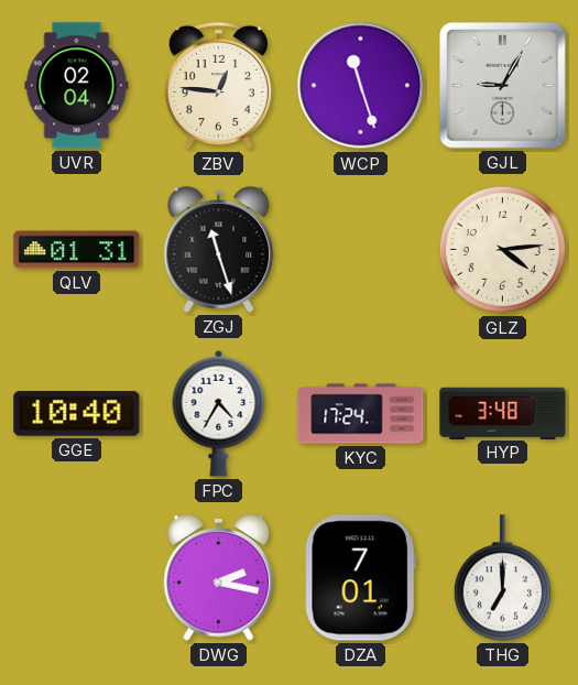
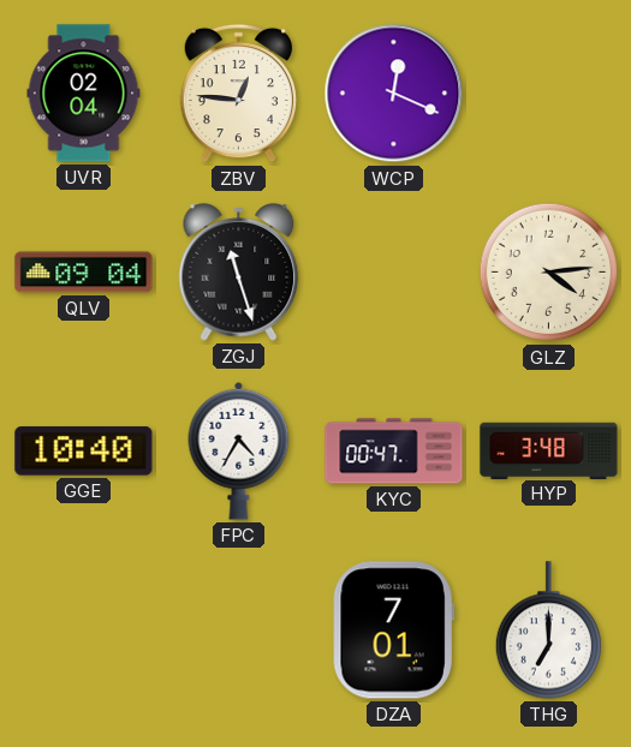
WCP: 11:27 -> 12:19
GJL: 9:05 -> none
QLV: 01:31 -> 09:04
KYC: 17:24 -> 00:47
DWG: 2:17 -> none
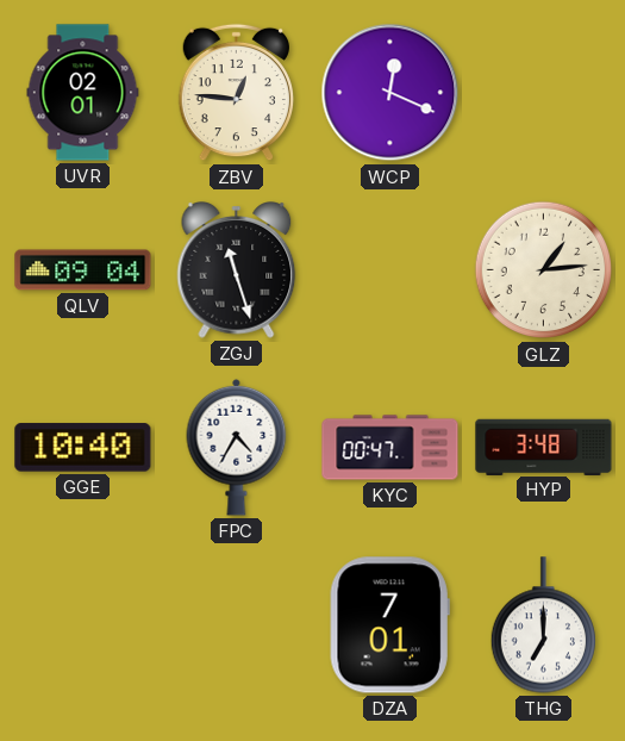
UVR: 02:04 -> 02:01
GLZ: 4:14 -> 1:14
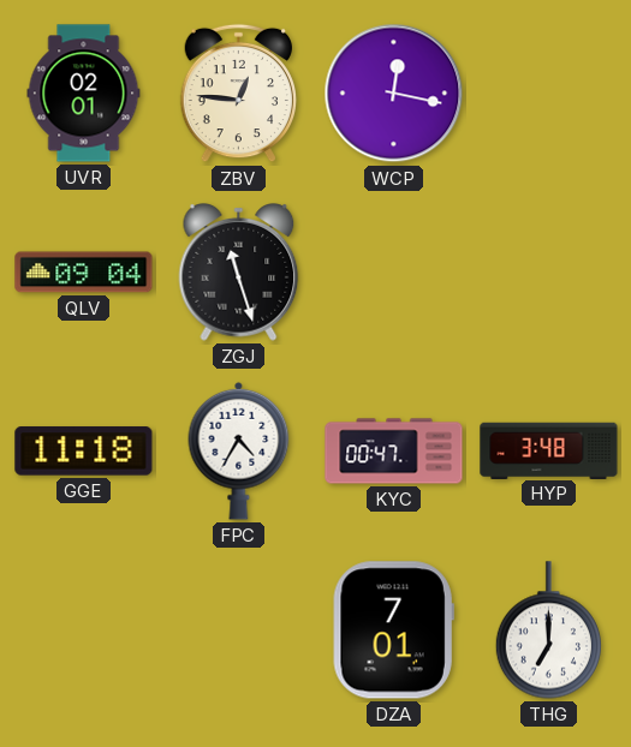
WCP: 12:19 -> 12:17
GLZ: 1:14 -> none
GGE: 10:40 -> 11:18
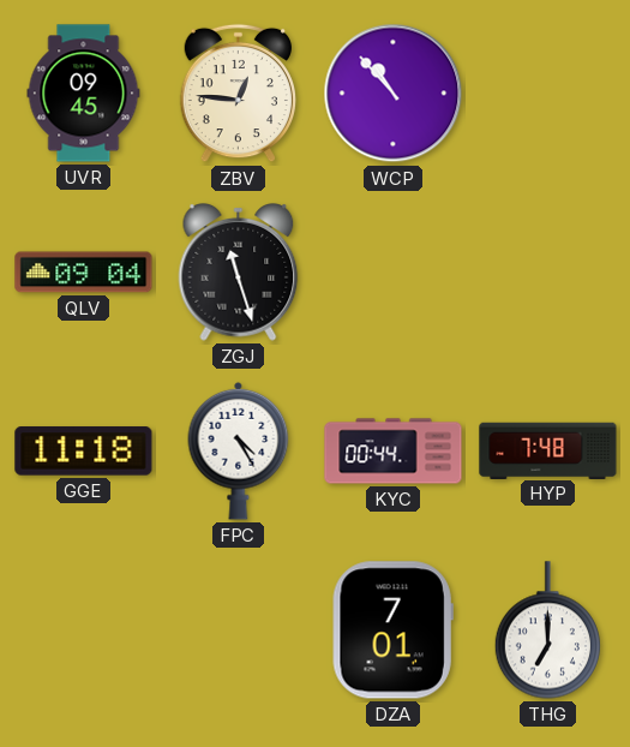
UVR: 02:01 -> 09:45
WCP: 12:17 -> 10:53
FPC: 4:35 -> 4:25
KYC: 00:47 -> 00:44
HYP: 3:48 -> 7:48
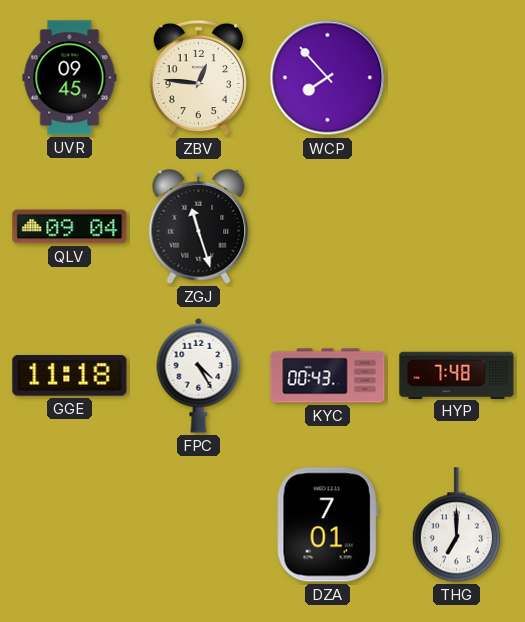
WCP: 10:53 -> 7:53
KYC: 00:44 -> 00:43
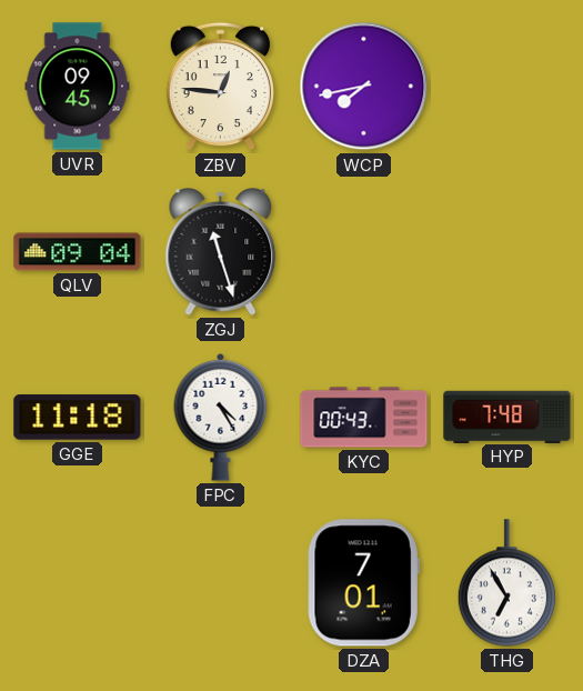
WCP: 7:53 -> 7:43
THG: 7:00 -> 6:55
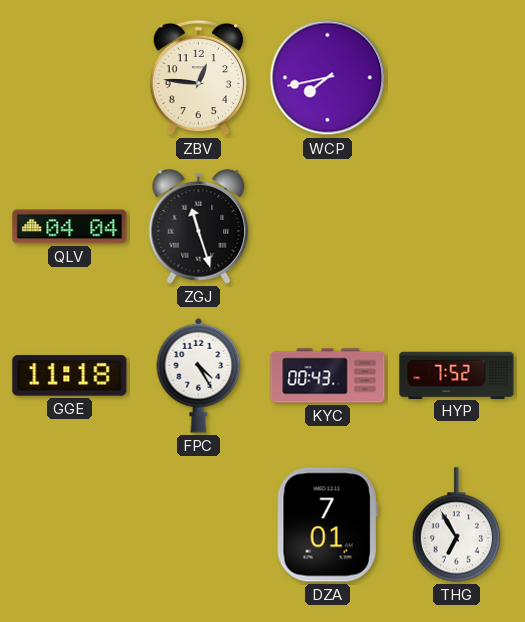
UVR: 09:45 -> none
QLV: 09:04 -> 04:04
HYP: 7:48 -> 7:52
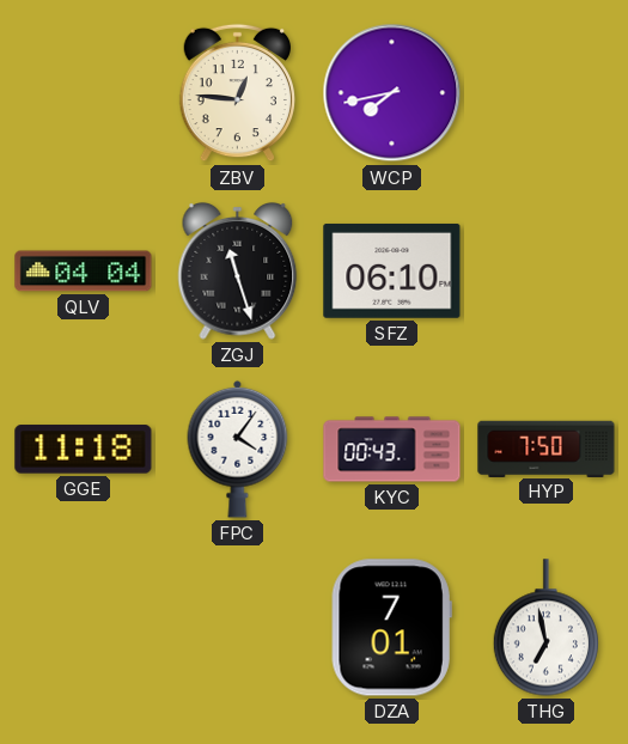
SFZ: none -> 06:10
FPC: 4:25 -> 4:06
HYP: 7:52 -> 7:50
THG: 6:55 -> 6:58
